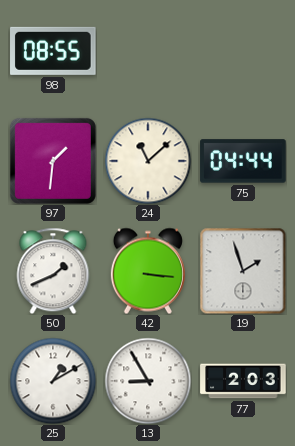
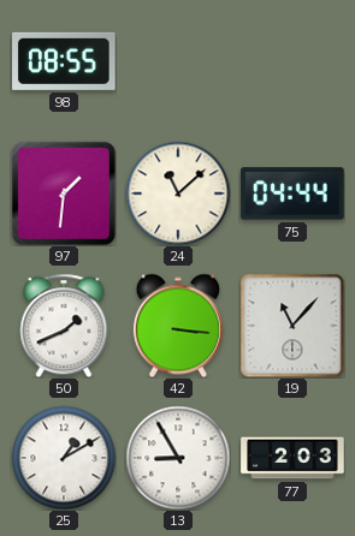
19: 1:57 -> 11:07
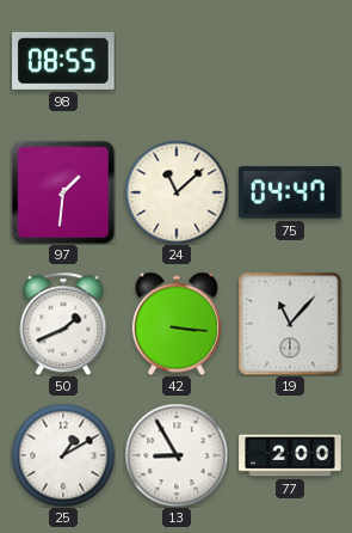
75: 04:44 -> 04:47
77: 2:03 -> 2:00
